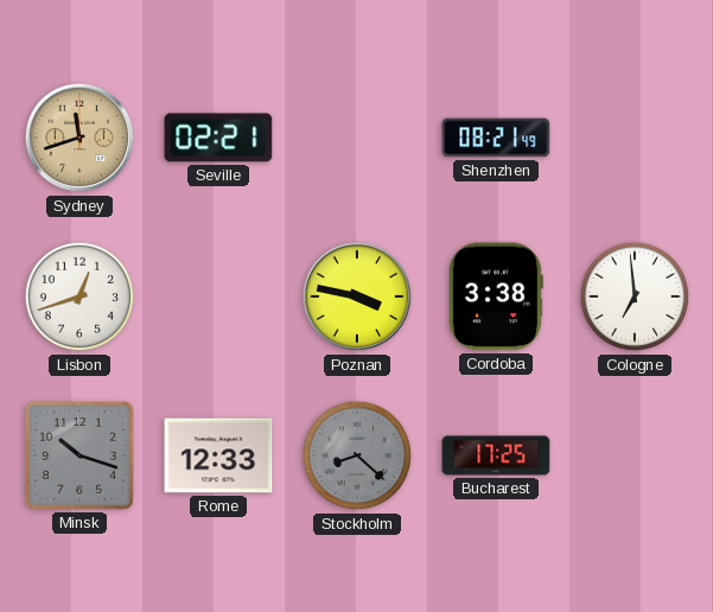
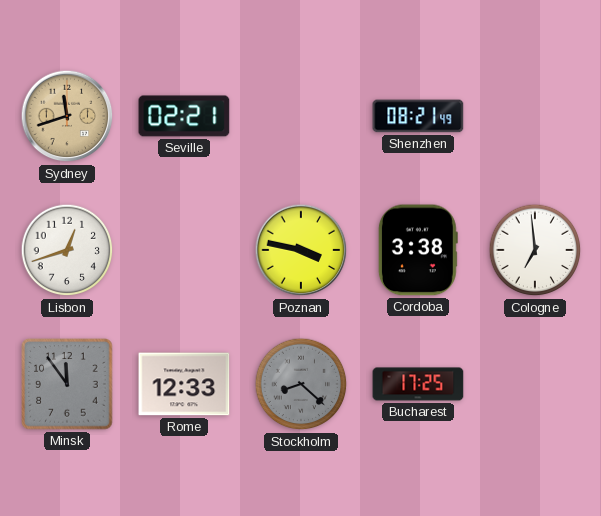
Minsk: 10:18 -> 11:54
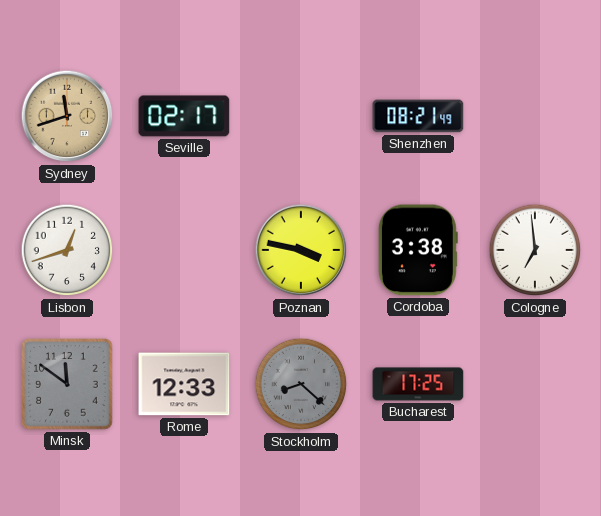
Seville: 02:21 -> 02:17
Minsk: 11:54 -> 11:51
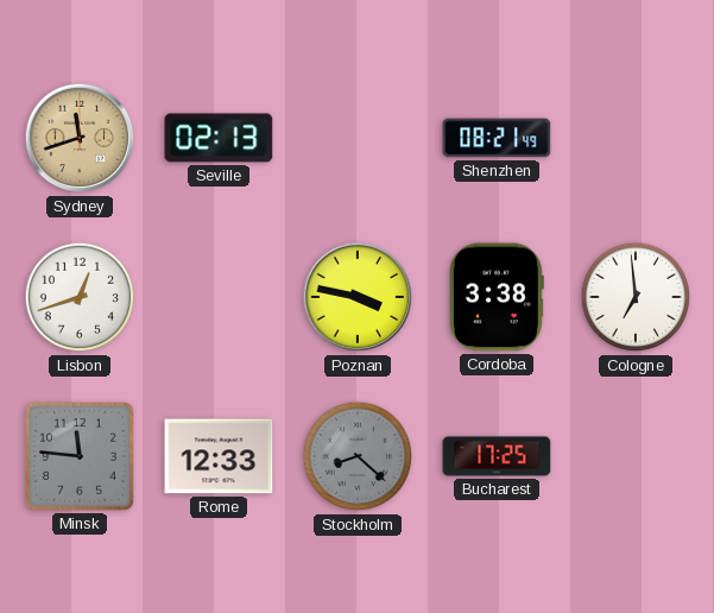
Seville: 02:17 -> 02:13
Minsk: 11:51 -> 11:46
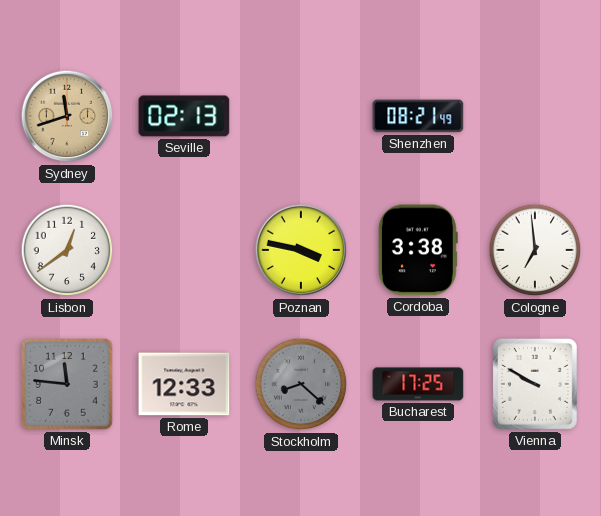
Lisbon: 12:42 -> 12:39
Vienna: none -> 9:50
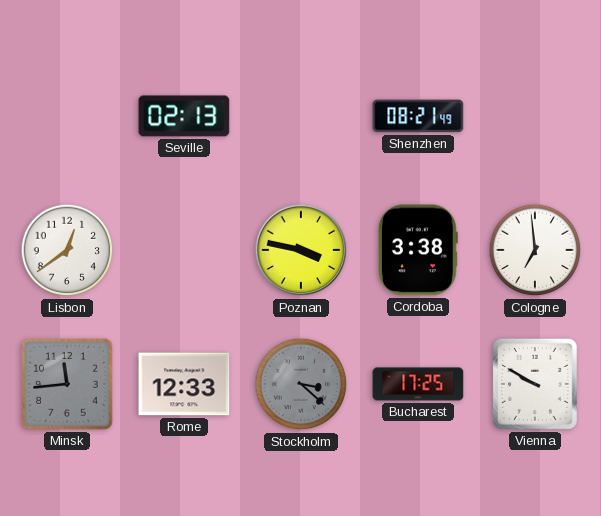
Sydney: 11:42 -> none
Minsk: 11:46 -> 11:44
Stockholm: 8:22 -> 3:22
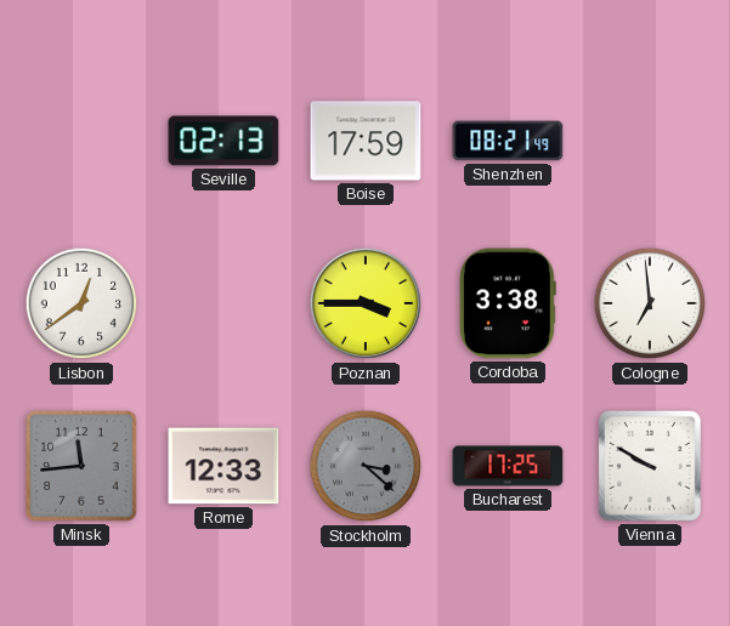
Boise: none -> 17:59
Poznan: 3:47 -> 3:45
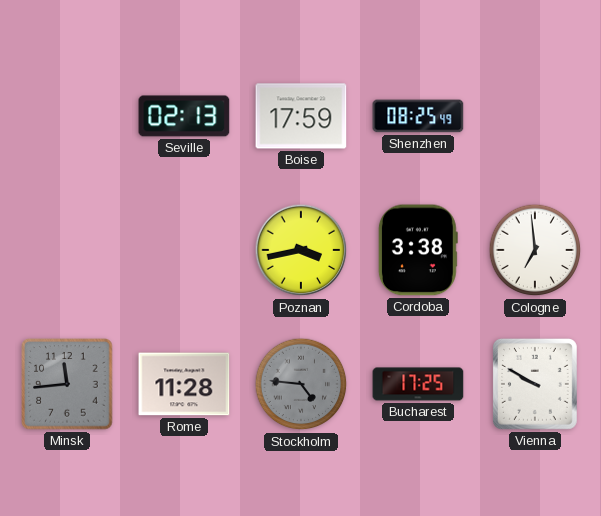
Shenzhen: 08:21 -> 08:25
Lisbon: 12:39 -> none
Poznan: 3:45 -> 3:43
Rome: 12:33 -> 11:28
Stockholm: 3:22 -> 4:46
